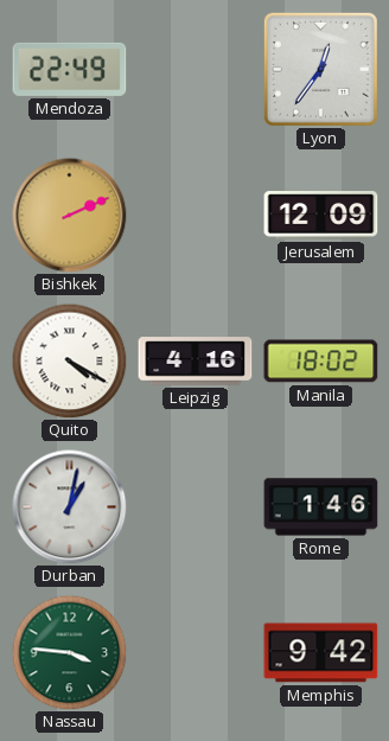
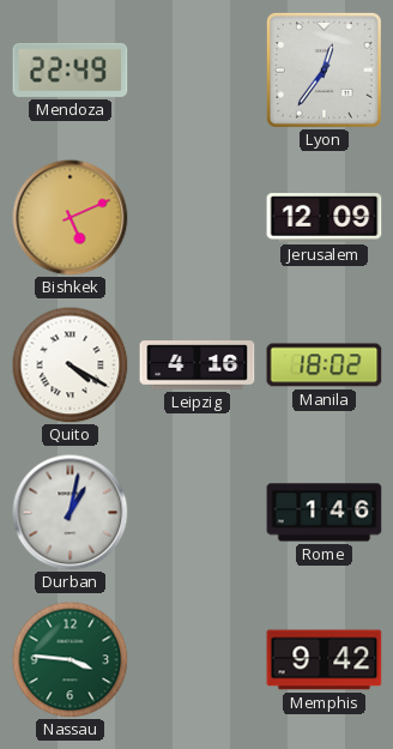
Bishkek: 2:11 -> 5:11
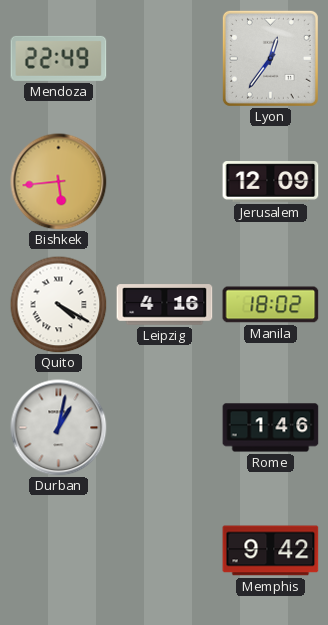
Bishkek: 5:11 -> 5:44
Nassau: 3:46 -> none
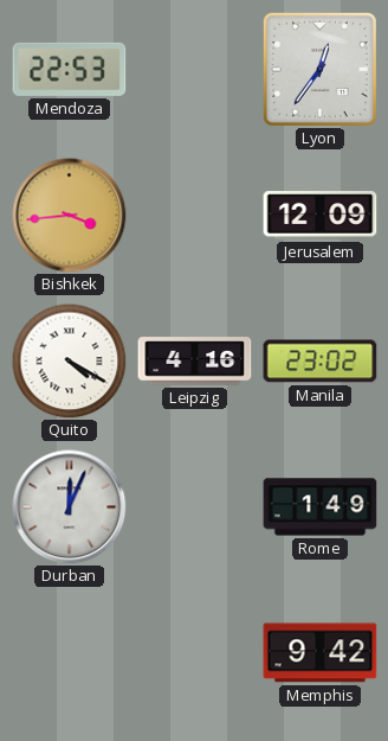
Mendoza: 22:49 -> 22:53
Bishkek: 5:44 -> 3:44
Manila: 18:02 -> 23:02
Durban: 1:02 -> 12:04
Rome: 1:46 -> 1:49
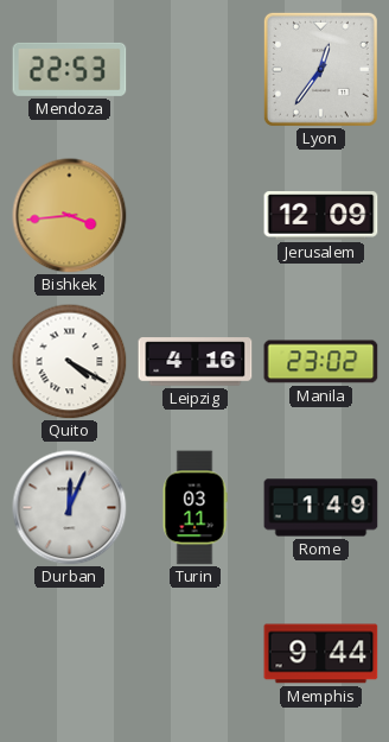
Turin: none -> 03:11
Memphis: 9:42 -> 9:44
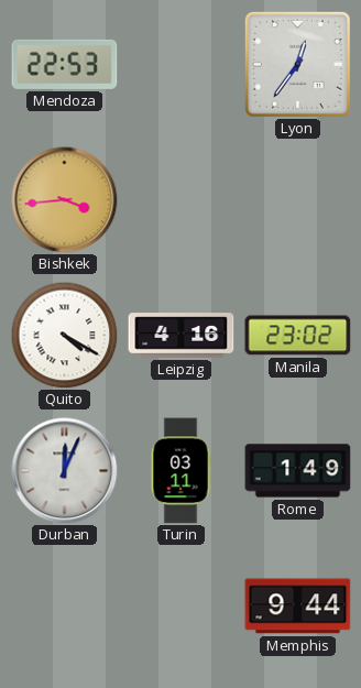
Jerusalem: 12:09 -> none
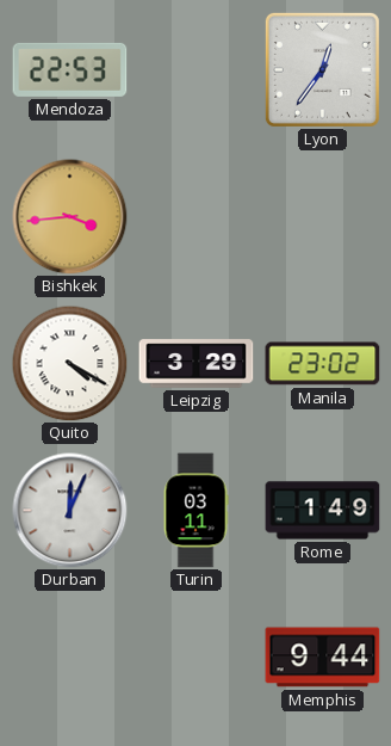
Leipzig: 4:16 -> 3:29
